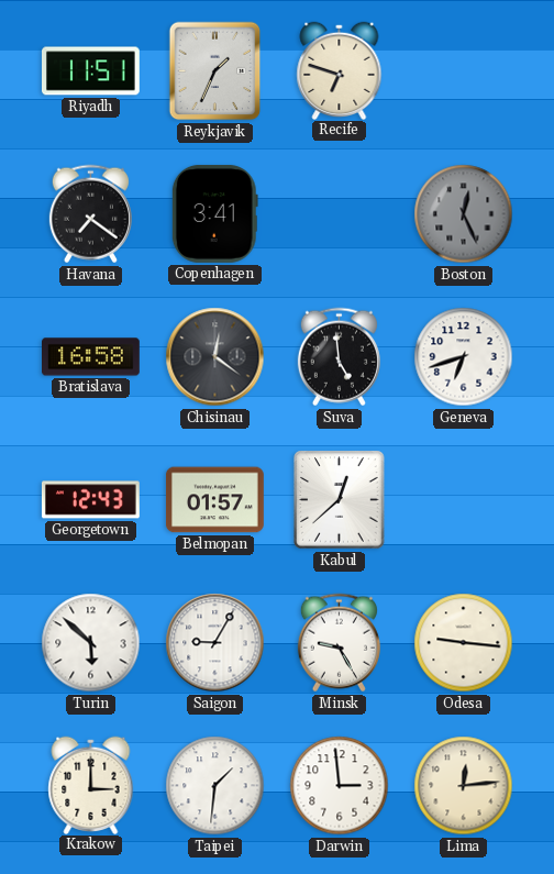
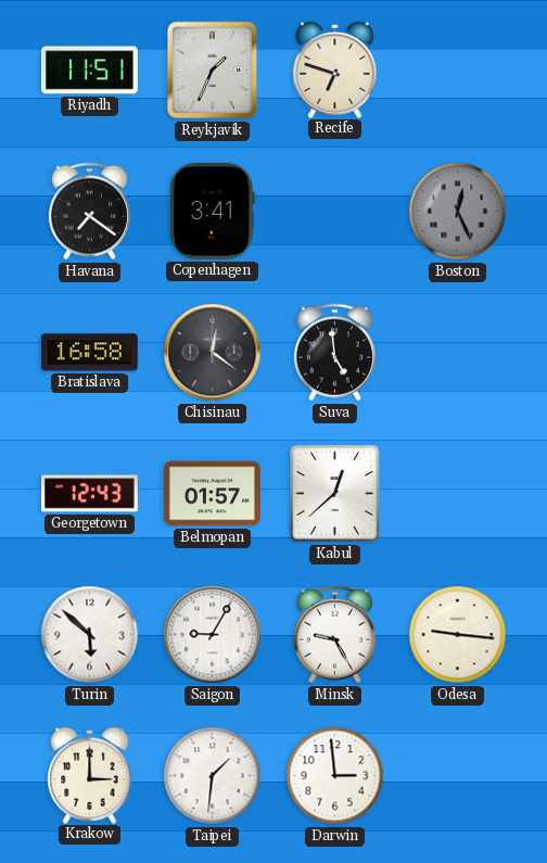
Geneva: 6:42 -> none
Lima: 12:14 -> none
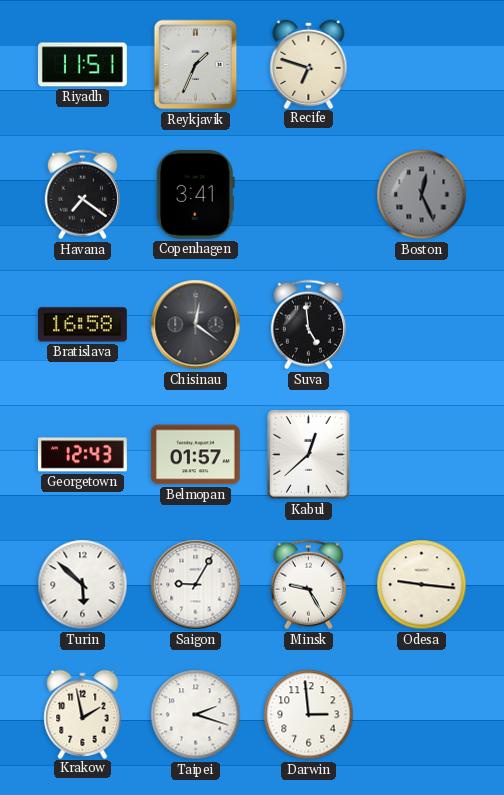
Krakow: 3:00 -> 1:58
Taipei: 1:31 -> 2:18
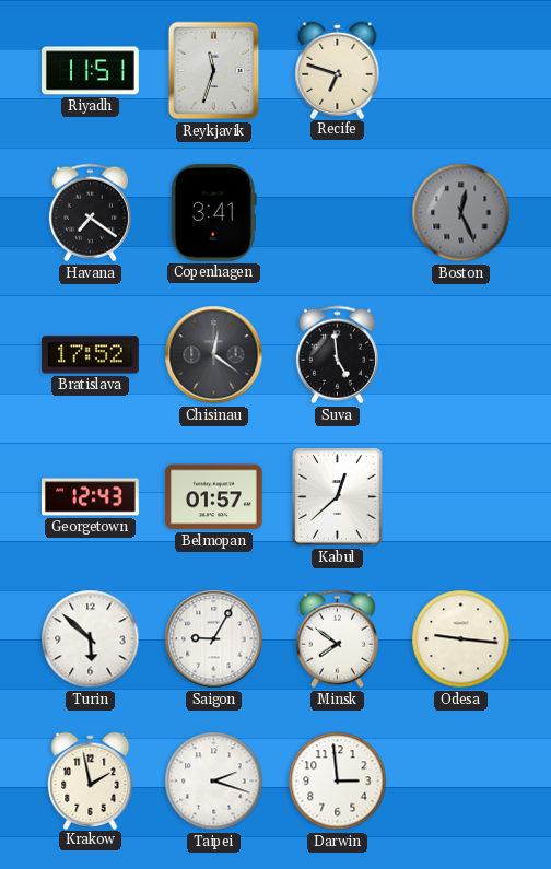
Reykjavik: 1:34 -> 11:33
Bratislava: 16:58 -> 17:52
Minsk: 9:25 -> 7:51
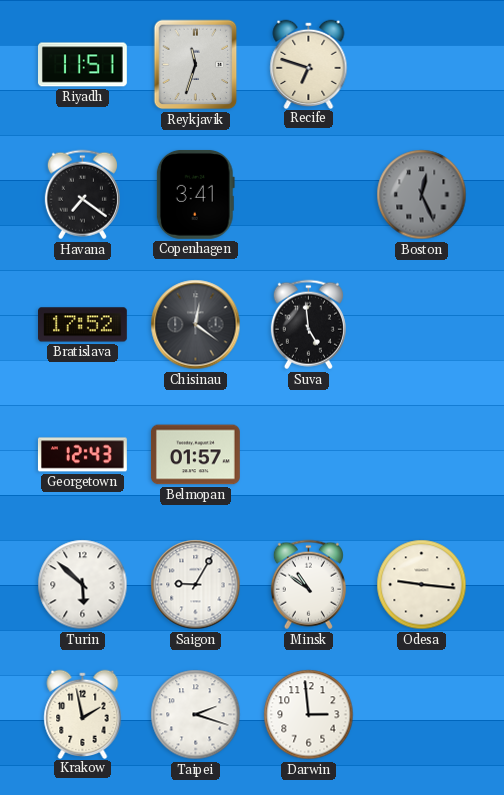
Kabul: 12:38 -> none
Minsk: 7:51 -> 10:51
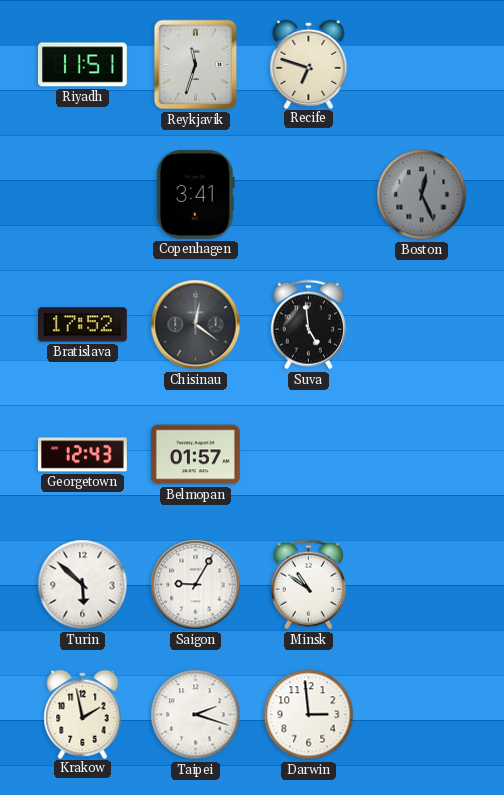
Havana: 7:21 -> none
Odesa: 9:16 -> none
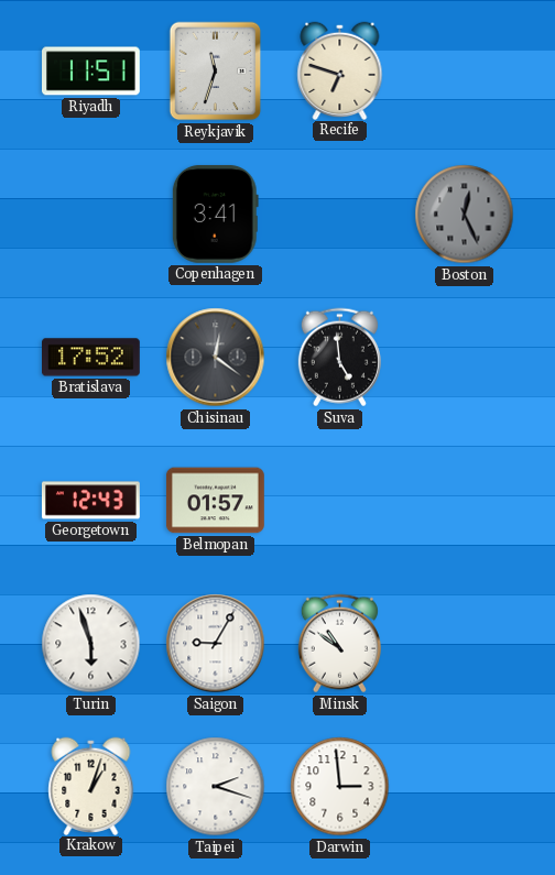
Turin: 5:52 -> 5:57
Krakow: 1:58 -> 1:03
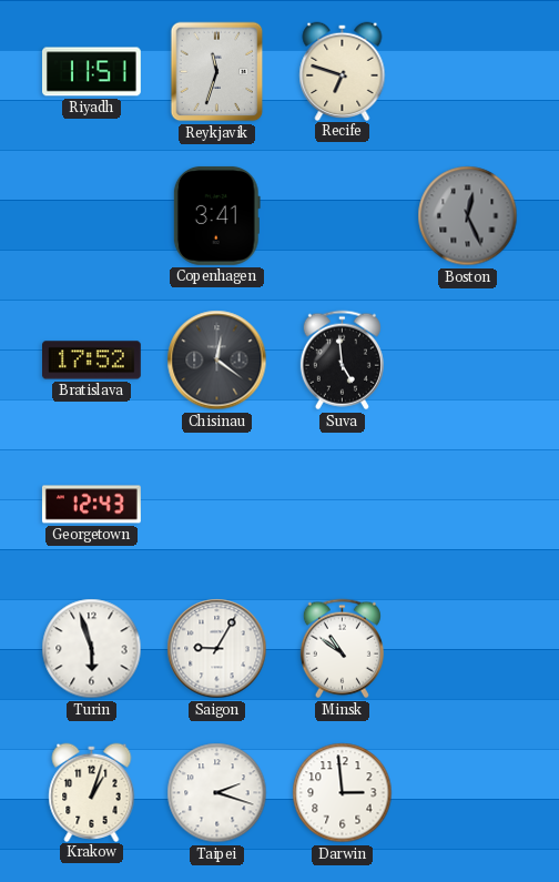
Belmopan: 01:57 -> none
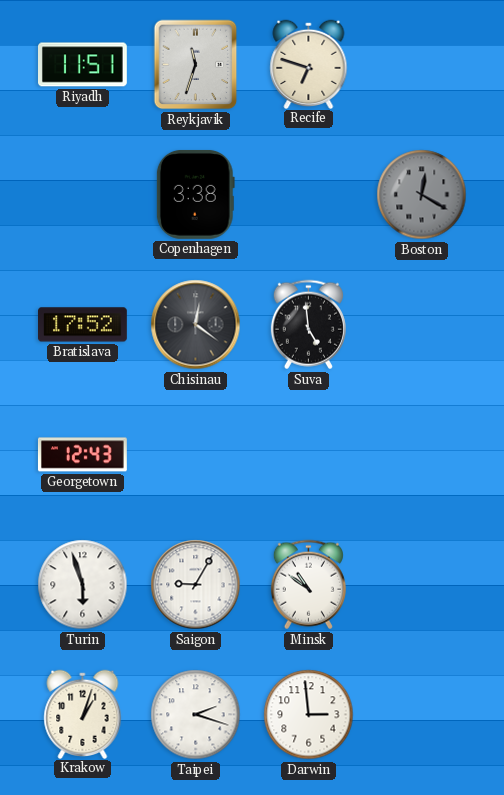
Copenhagen: 3:41 -> 3:38
Boston: 12:26 -> 12:20
